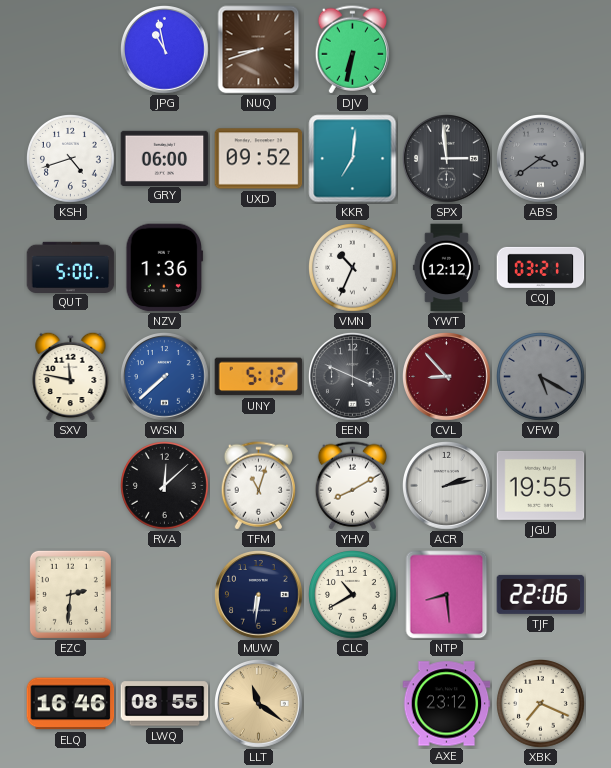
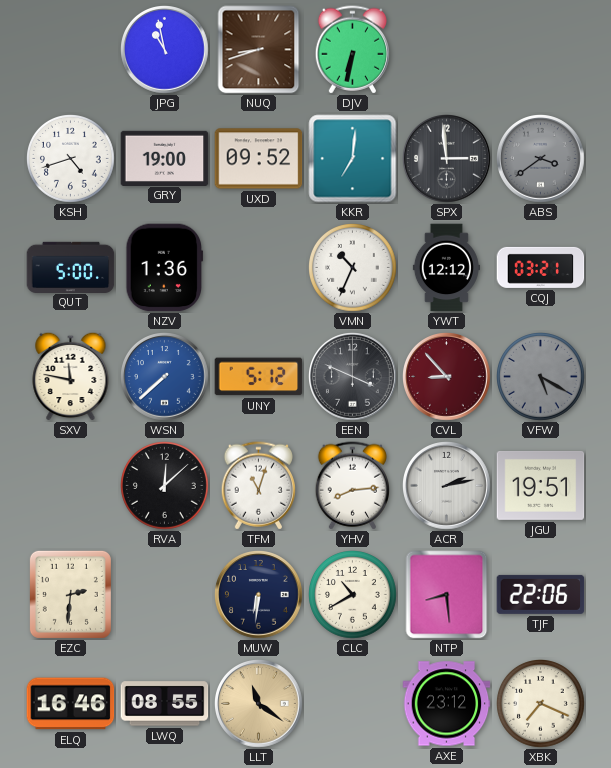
GRY: 06:00 -> 19:00
YHV: 8:10 -> 8:14
JGU: 19:55 -> 19:51
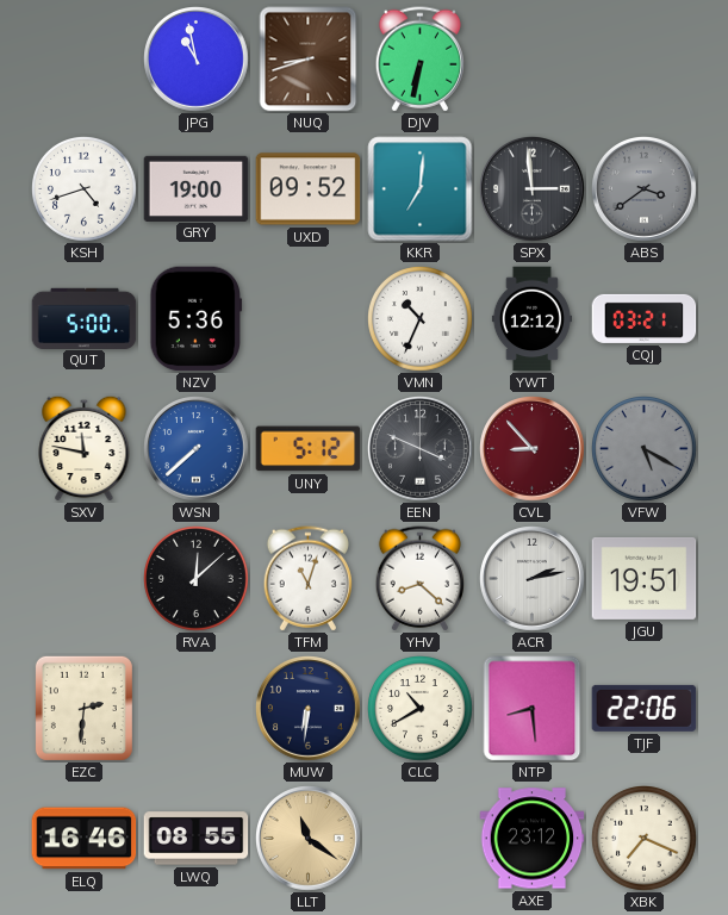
NZV: 1:36 -> 5:36
YHV: 8:14 -> 8:22
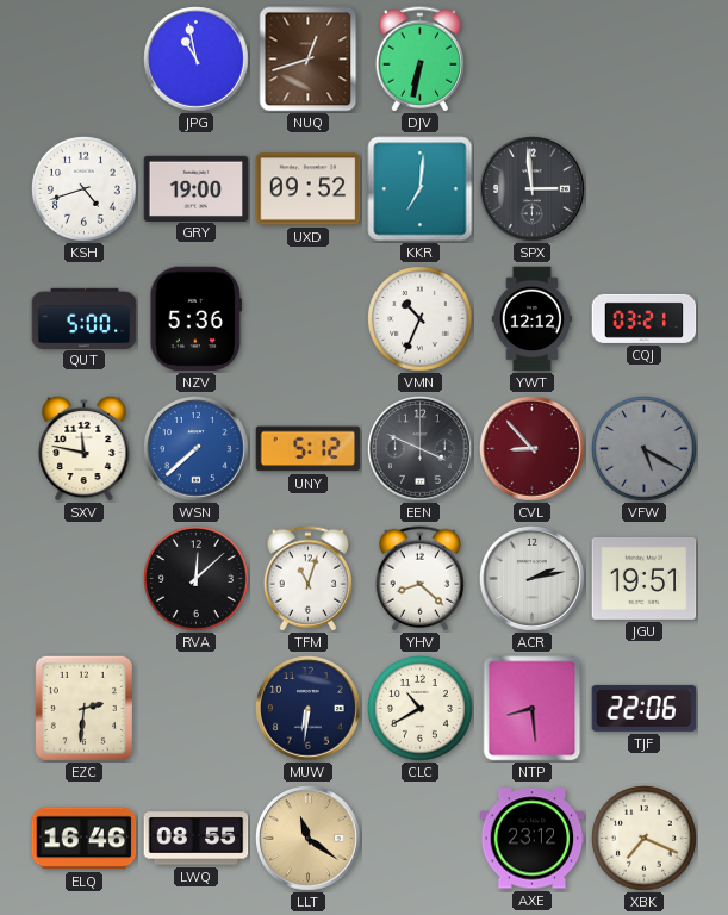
NUQ: 8:42 -> 12:42
ABS: 3:39 -> none
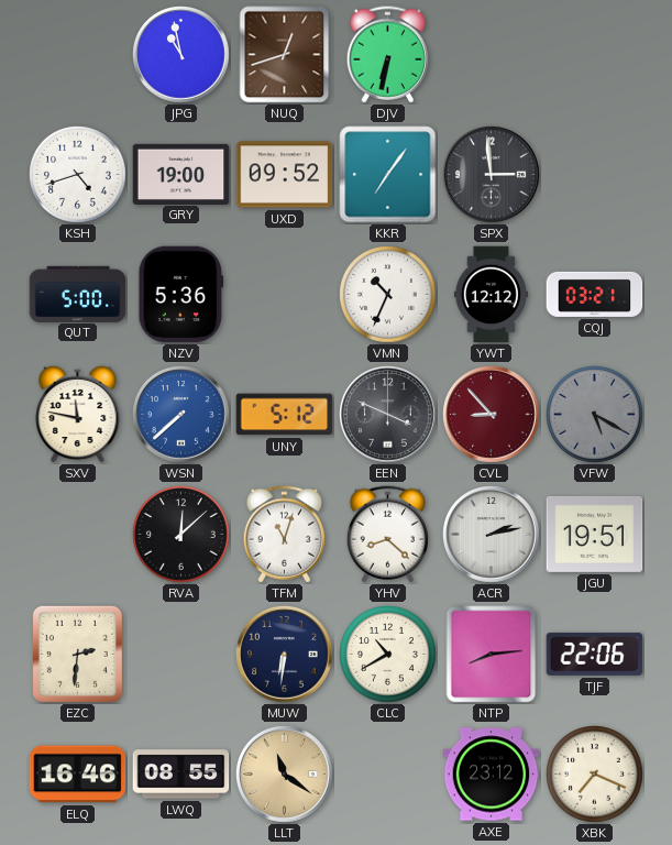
KKR: 7:01 -> 7:06
NTP: 8:29 -> 8:14
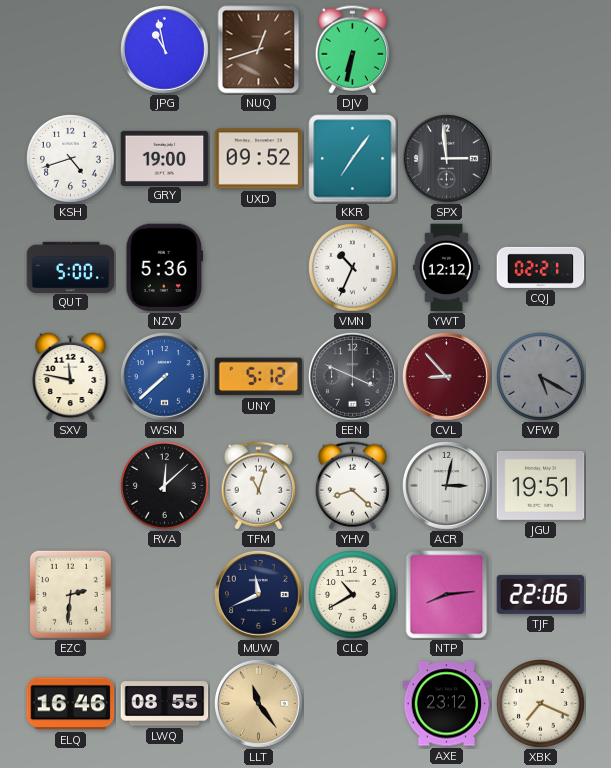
CQJ: 03:21 -> 02:21
ACR: 2:13 -> 3:02
MUW: 6:31 -> 11:41
LLT: 11:21 -> 11:24
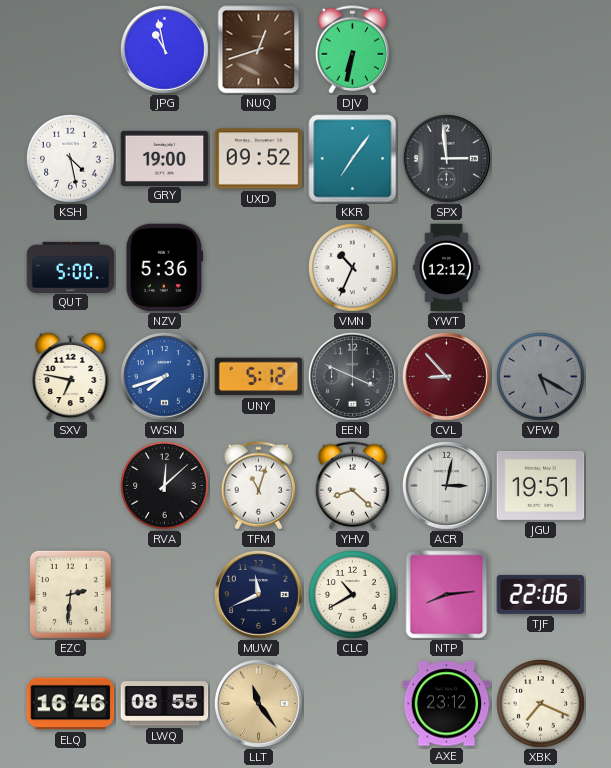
KSH: 4:42 -> 4:28
CQJ: 02:21 -> none
SXV: 11:47 -> 6:47
WSN: 7:38 -> 7:42
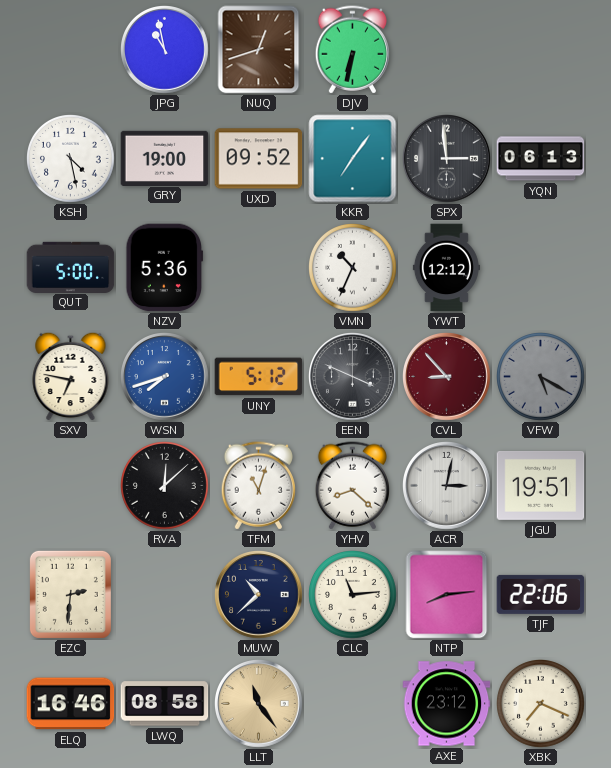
YQN: none -> 06:13
MUW: 11:41 -> 10:38
CLC: 10:40 -> 11:14
LWQ: 08:55 -> 08:58
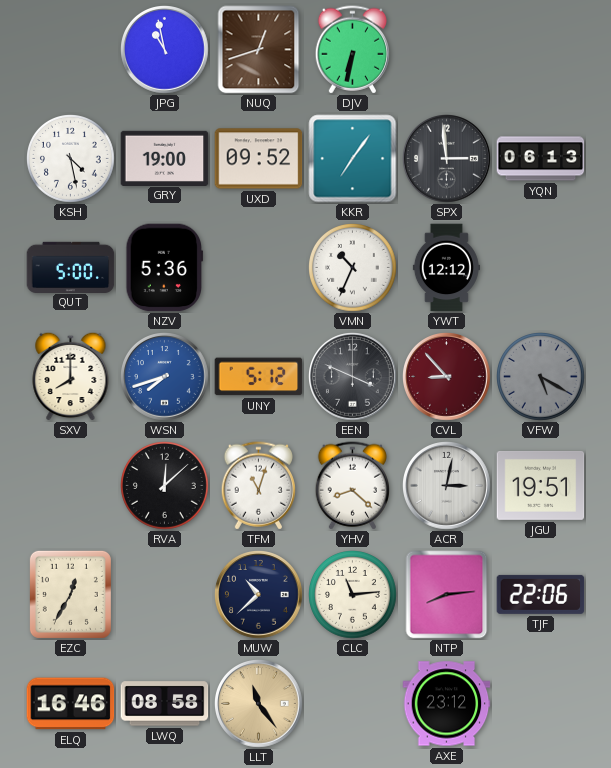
SXV: 6:47 -> 8:00
EZC: 2:31 -> 12:35
XBK: 7:19 -> none
